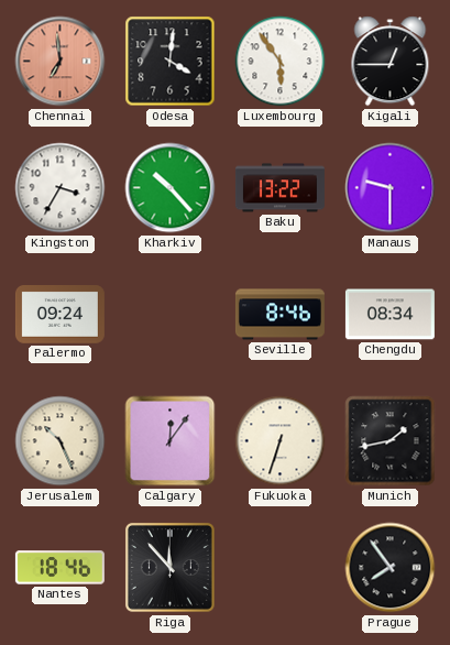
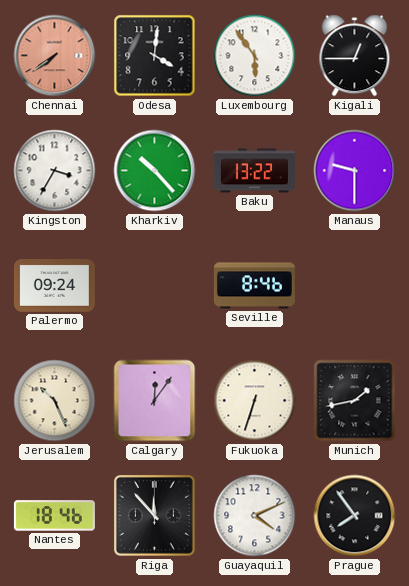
Chennai: 6:59 -> 7:39
Chengdu: 08:34 -> none
Guayaquil: none -> 4:11
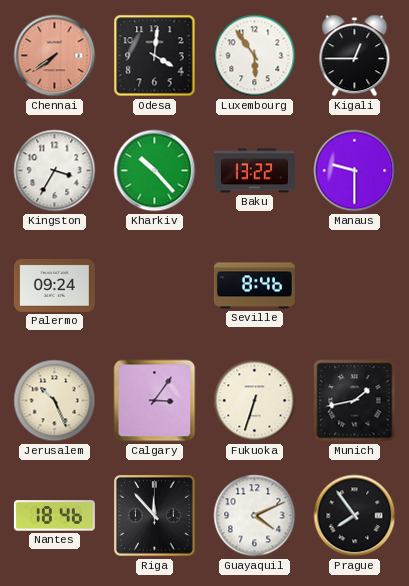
Calgary: 12:06 -> 3:06
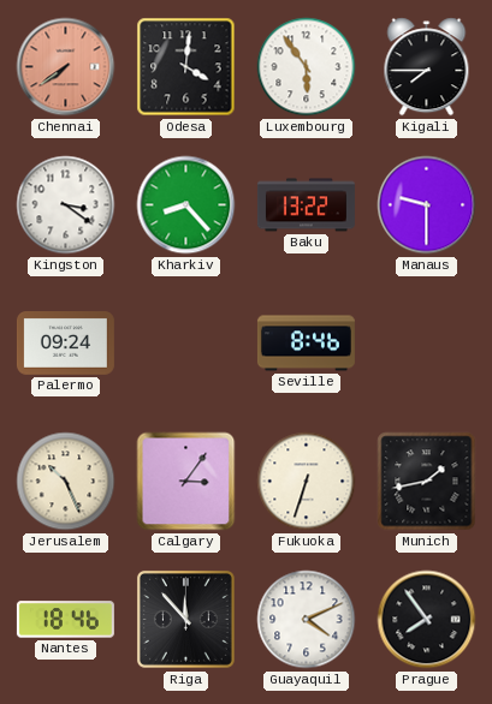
Kigali: 12:45 -> 7:45
Kingston: 3:35 -> 3:21
Kharkiv: 10:23 -> 8:23
